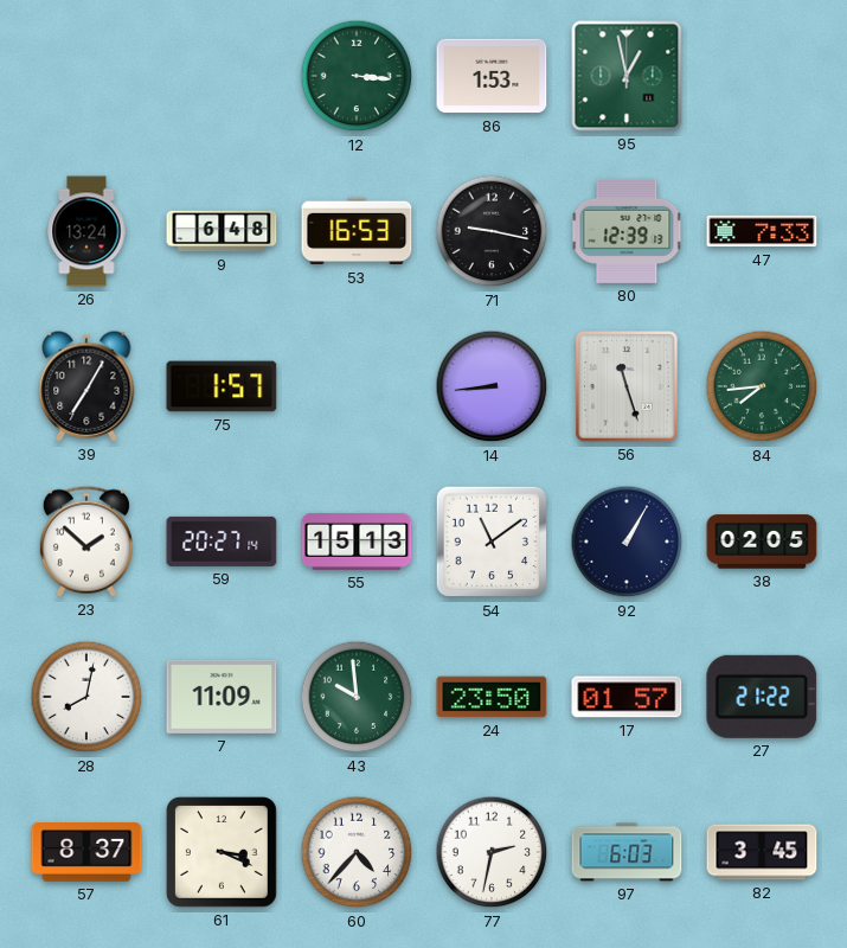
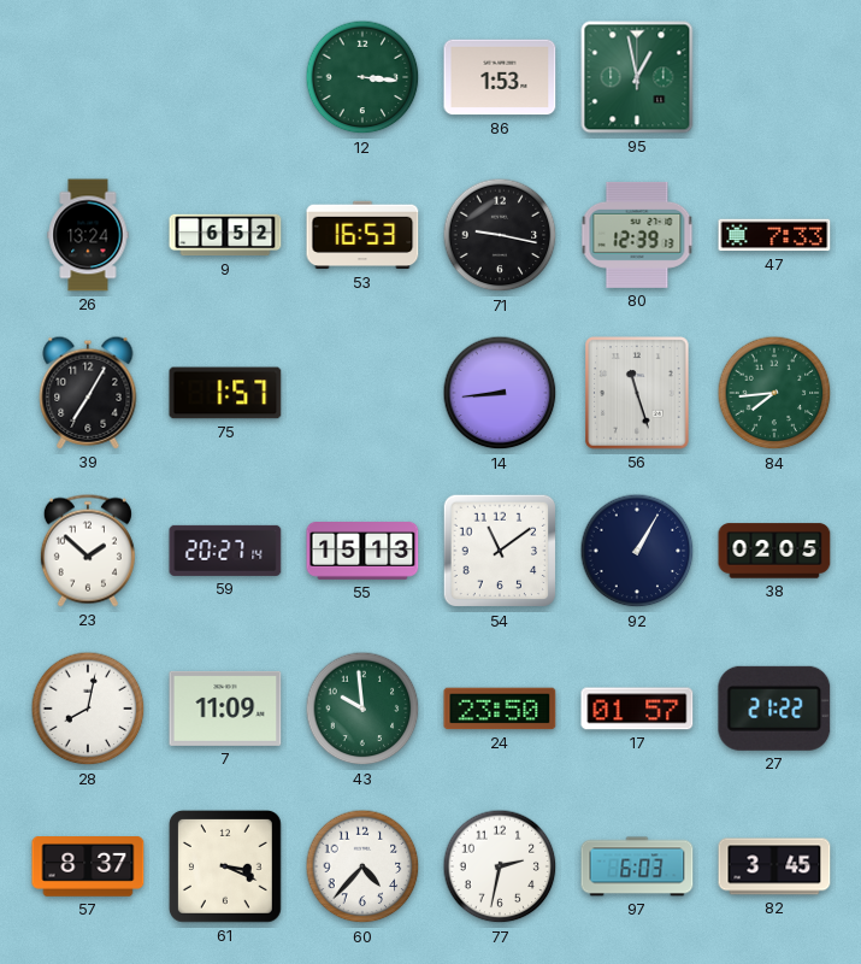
9: 6:48 -> 6:52
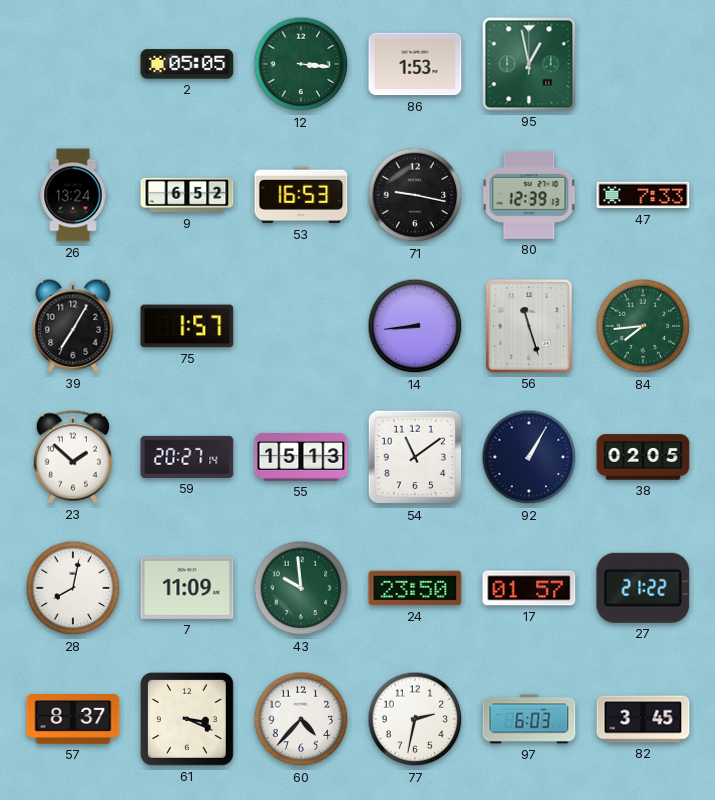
2: none -> 05:05
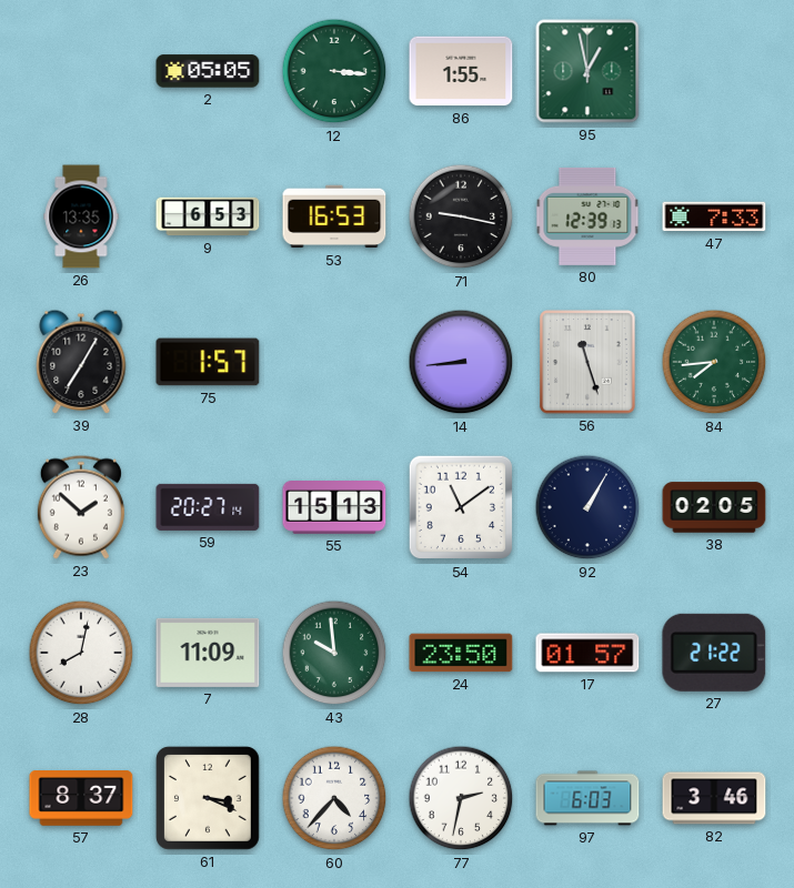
86: 1:53 -> 1:55
26: 13:24 -> 13:35
9: 6:52 -> 6:53
82: 3:45 -> 3:46
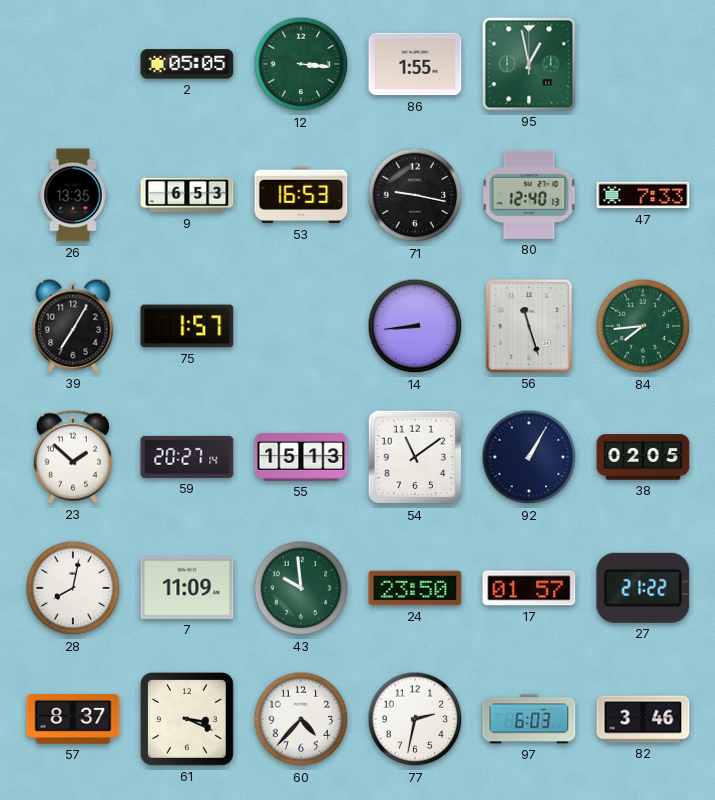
80: 12:39 -> 12:40
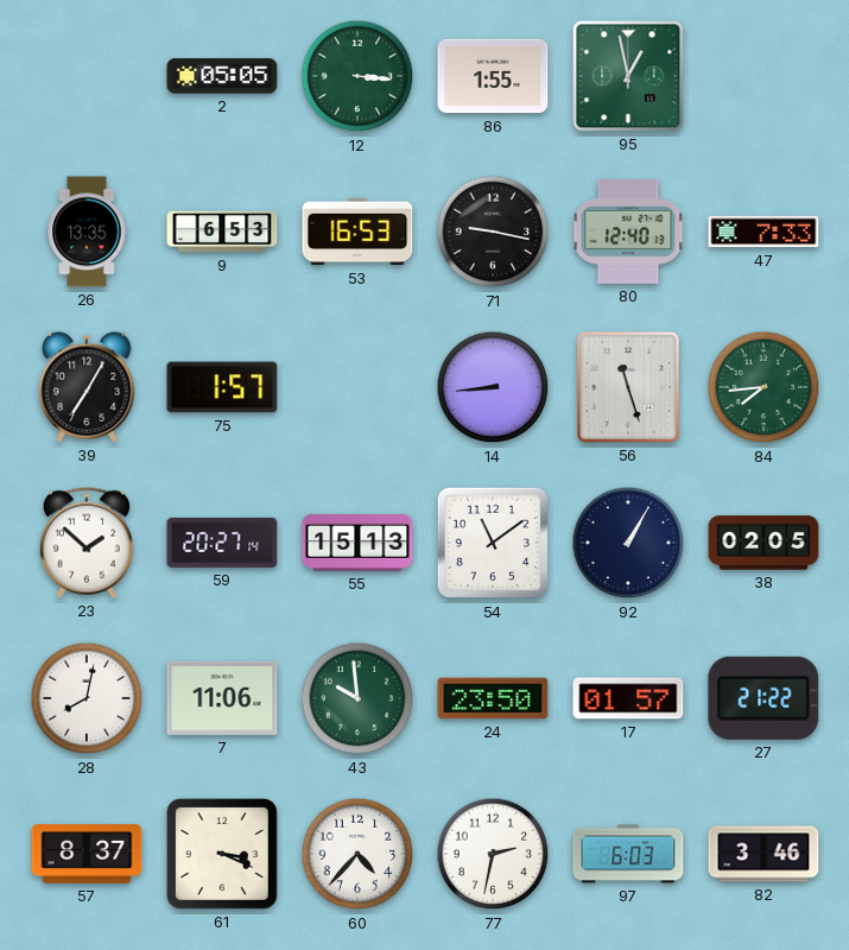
7: 11:09 -> 11:06
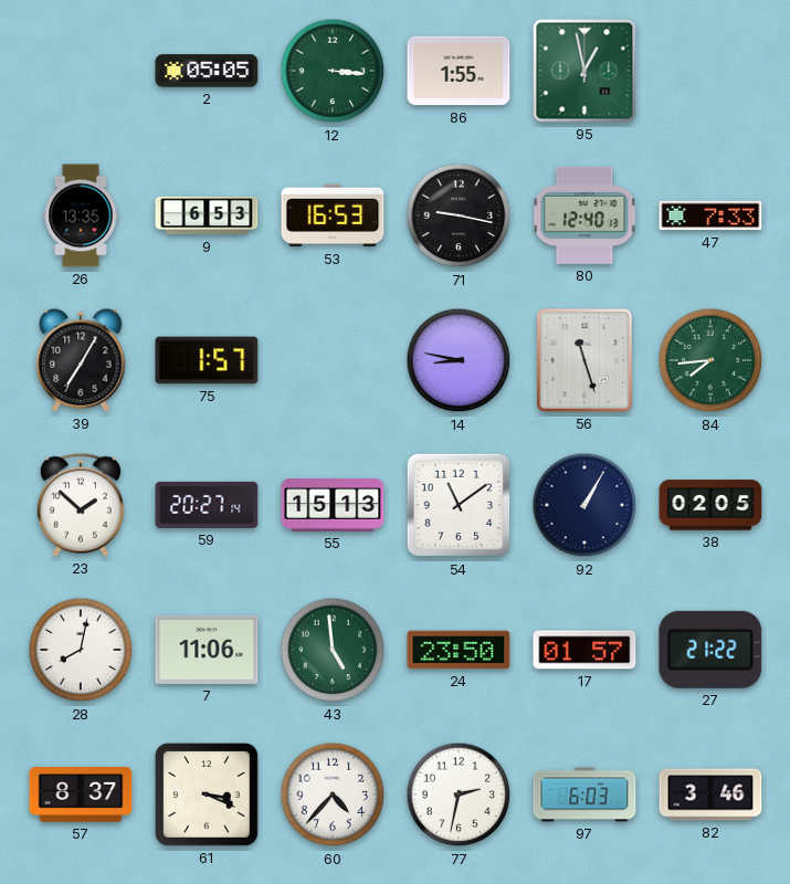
14: 8:44 -> 8:47
43: 9:59 -> 4:59
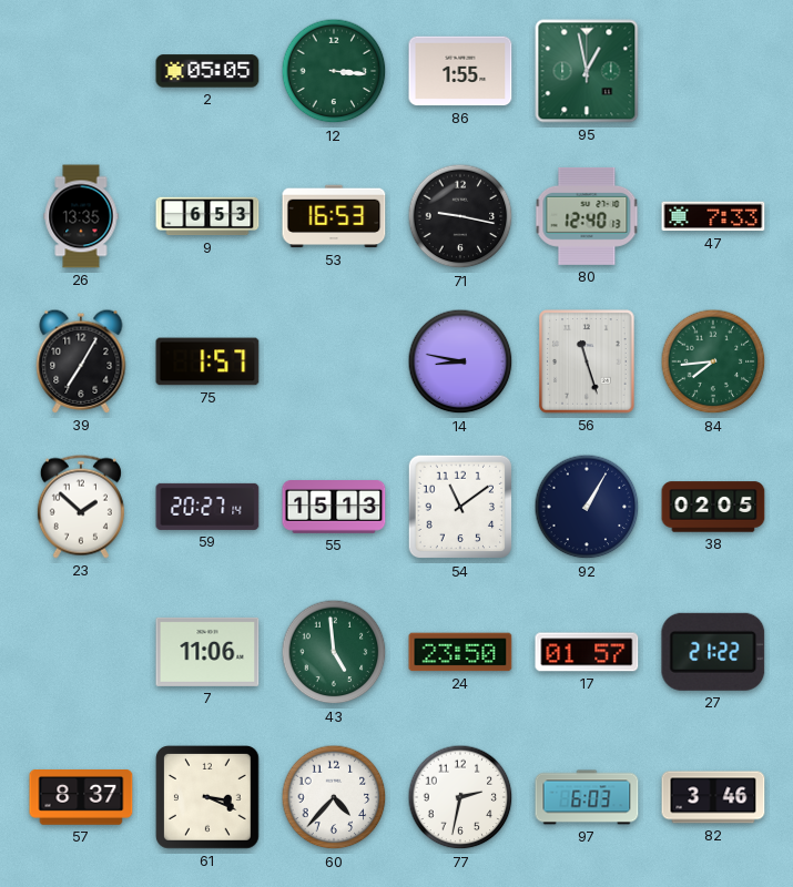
28: 8:02 -> none
